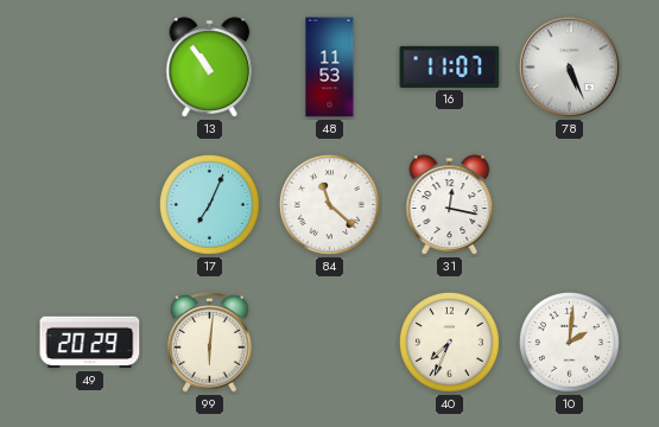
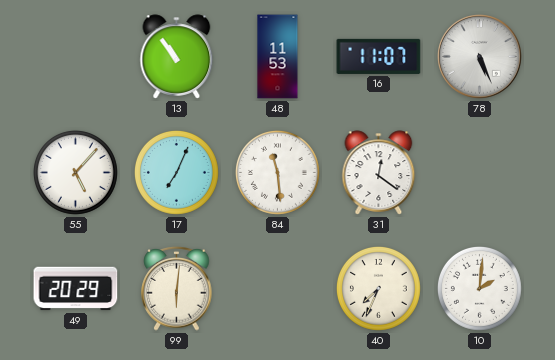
55: none -> 5:07
84: 11:22 -> 11:29
31: 12:17 -> 12:21
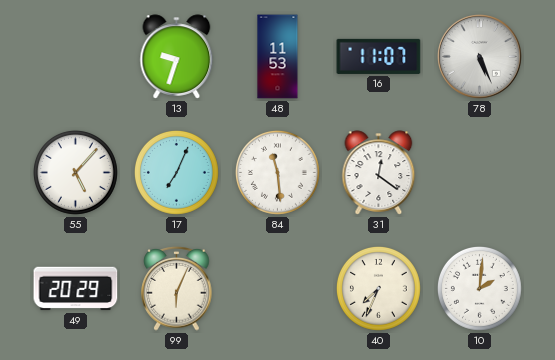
13: 10:54 -> 9:33
99: 6:01 -> 6:04
